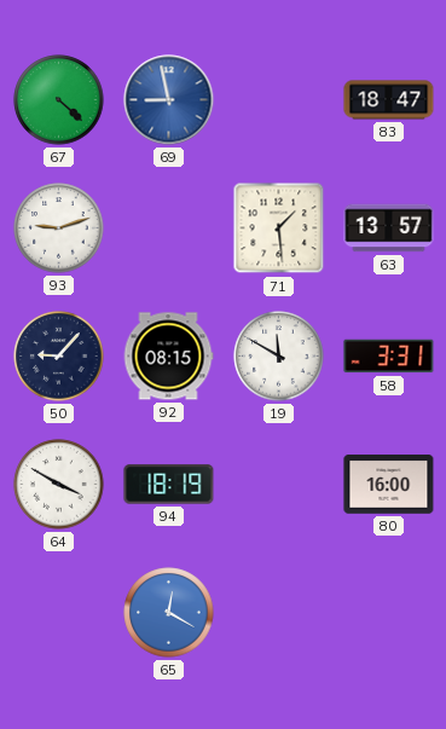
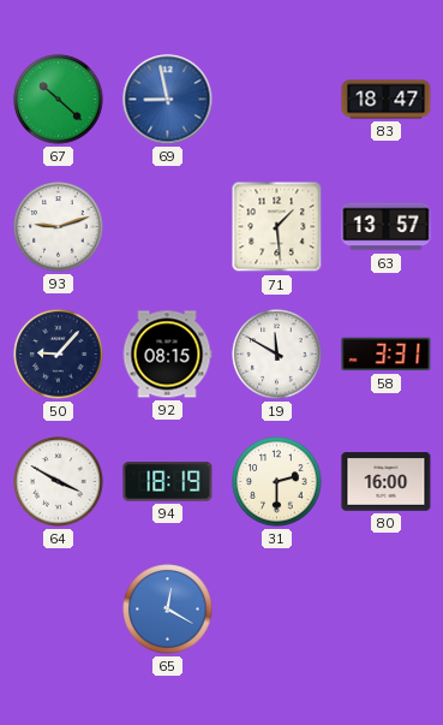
67: 4:22 -> 10:22
31: none -> 2:30
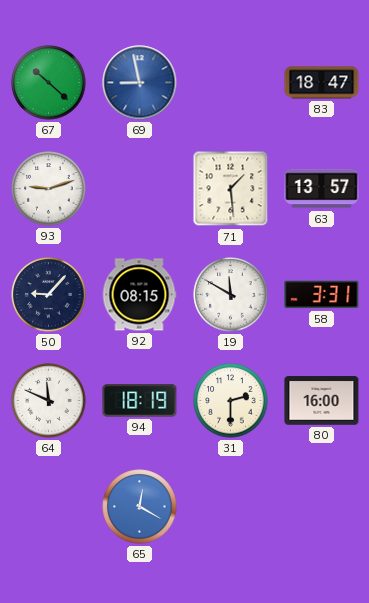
64: 3:50 -> 11:49
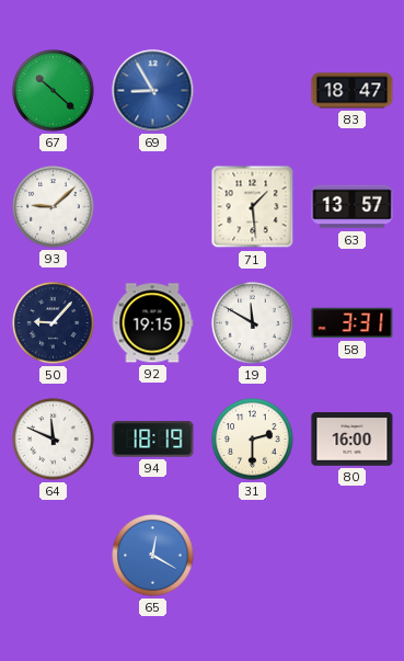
69: 8:58 -> 8:55
93: 9:12 -> 9:08
92: 08:15 -> 19:15
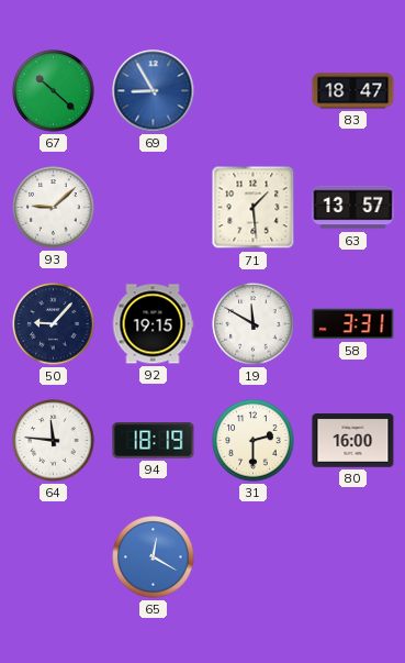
64: 11:49 -> 11:46
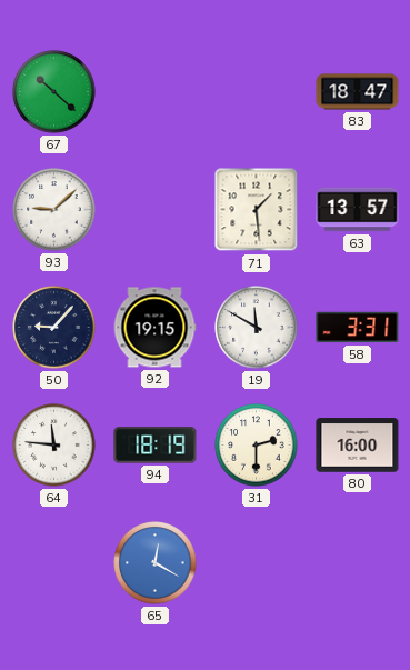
69: 8:55 -> none
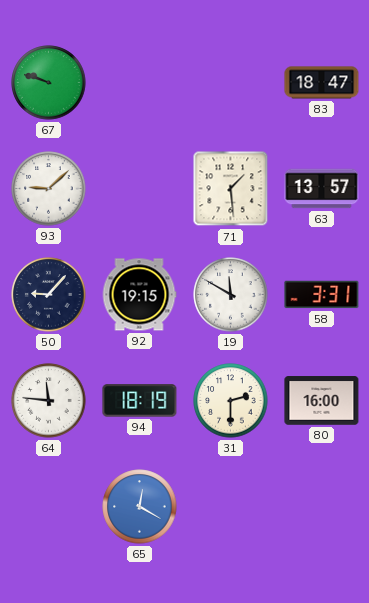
67: 10:22 -> 9:48
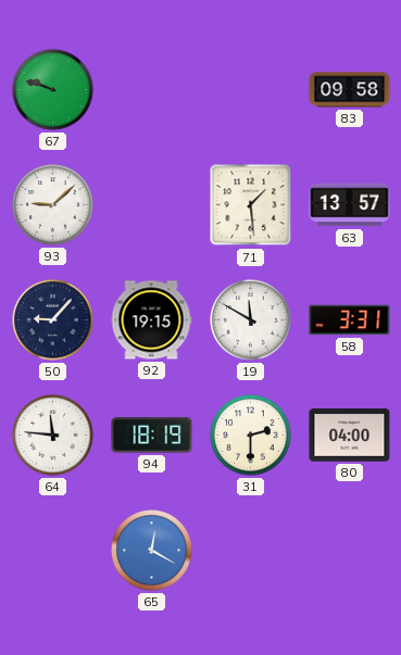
83: 18:47 -> 09:58
80: 16:00 -> 04:00
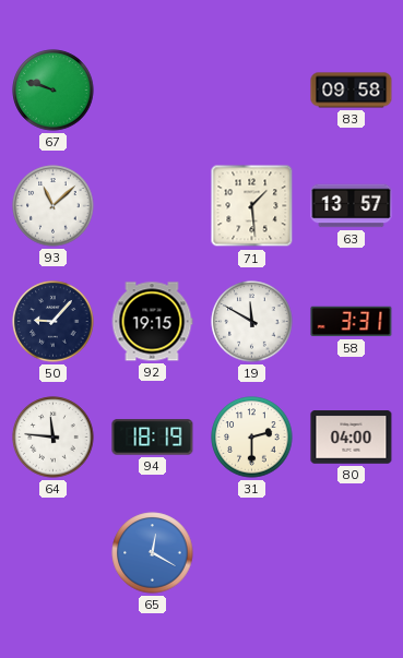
93: 9:08 -> 11:08
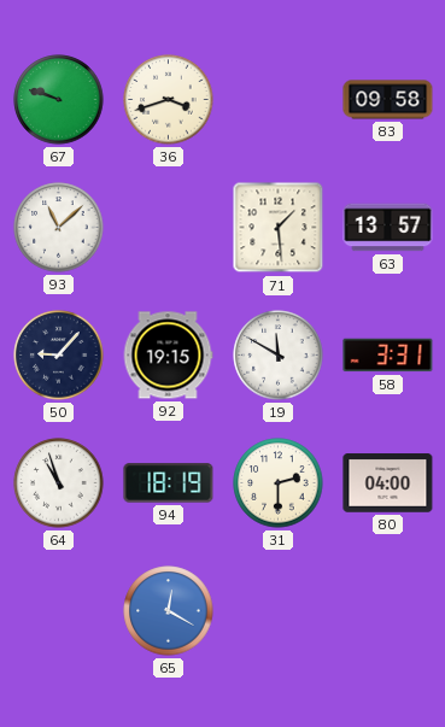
36: none -> 3:42
64: 11:46 -> 10:57
